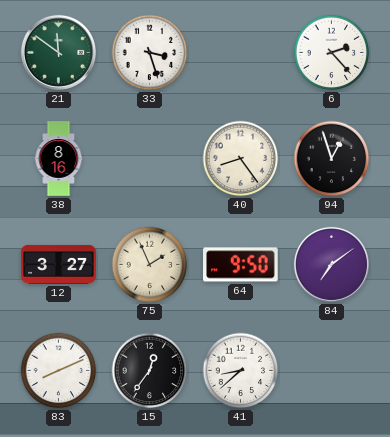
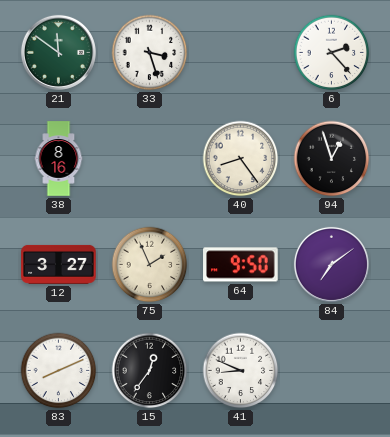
41: 8:38 -> 8:49
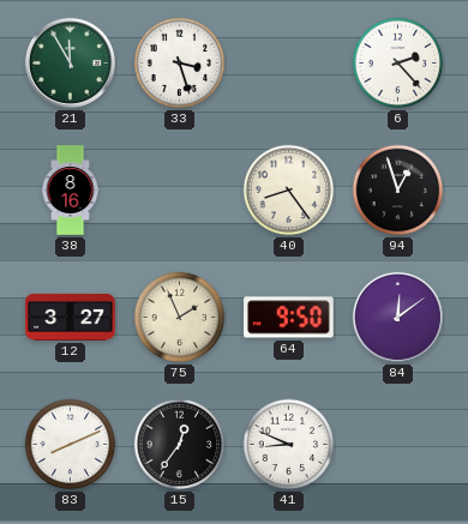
21: 11:51 -> 11:55
84: 7:09 -> 12:09
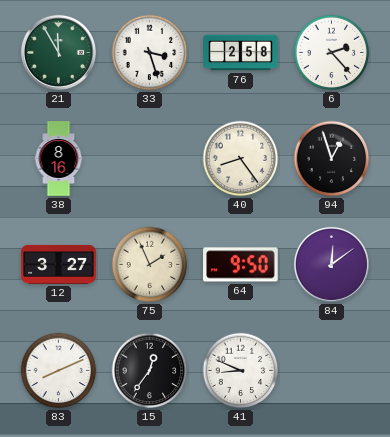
76: none -> 2:58
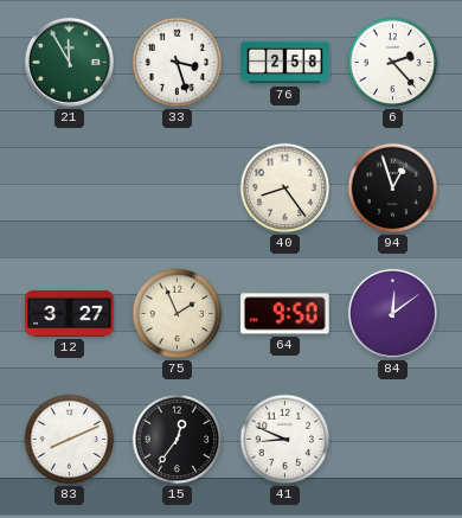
38: 8:16 -> none
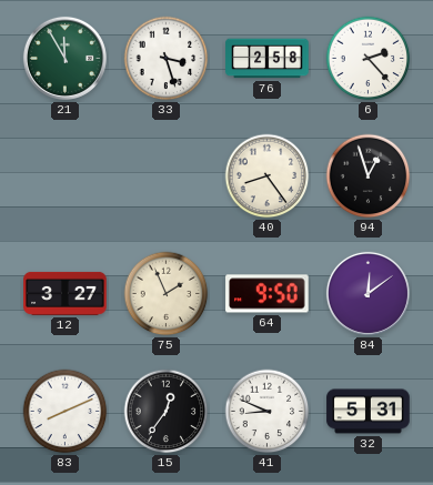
32: none -> 5:31
